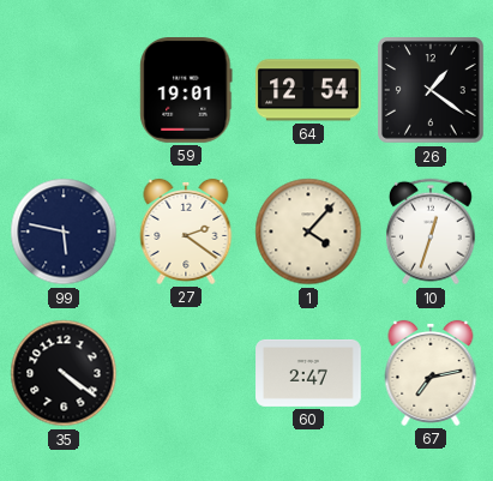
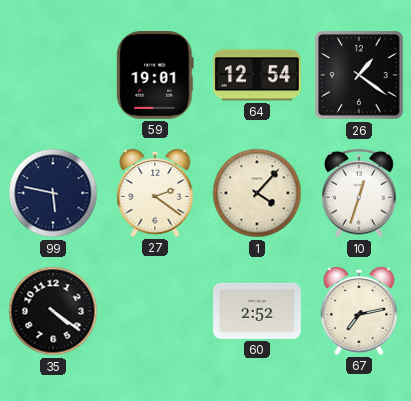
60: 2:47 -> 2:52
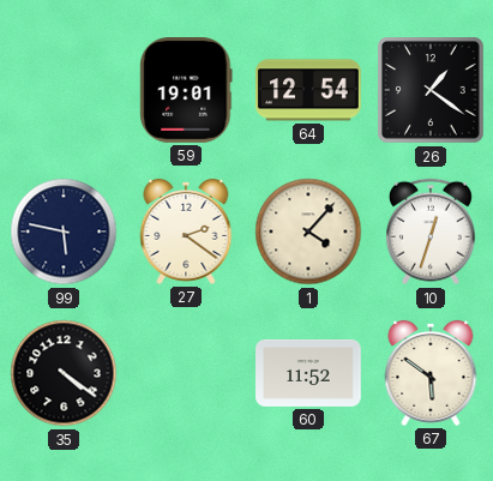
60: 2:52 -> 11:52
67: 7:13 -> 5:51
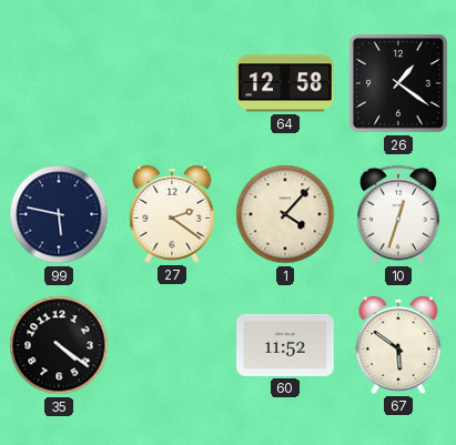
59: 19:01 -> none
64: 12:54 -> 12:58
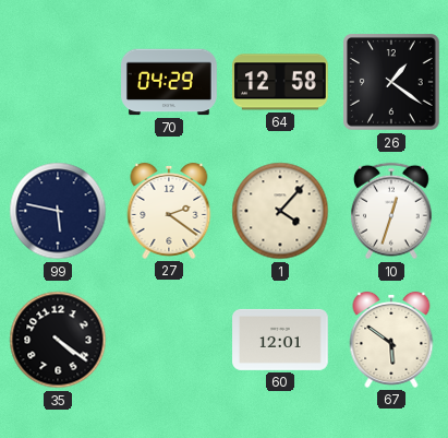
70: none -> 04:29
60: 11:52 -> 12:01
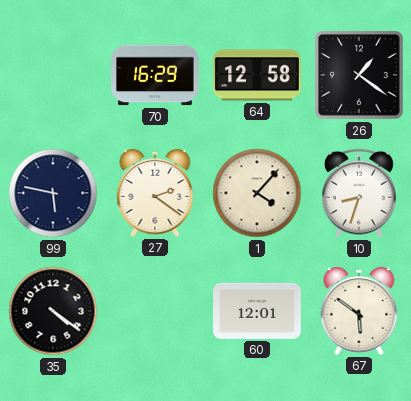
70: 04:29 -> 16:29
10: 12:33 -> 8:33
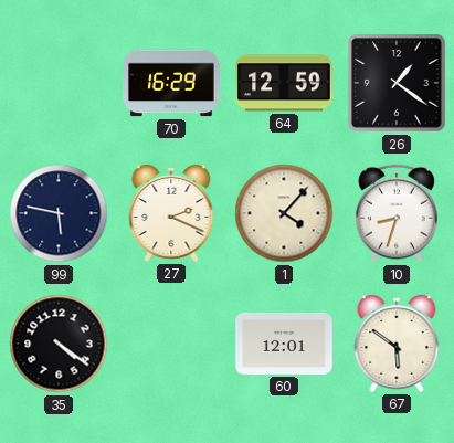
64: 12:58 -> 12:59
27: 2:21 -> 2:19
